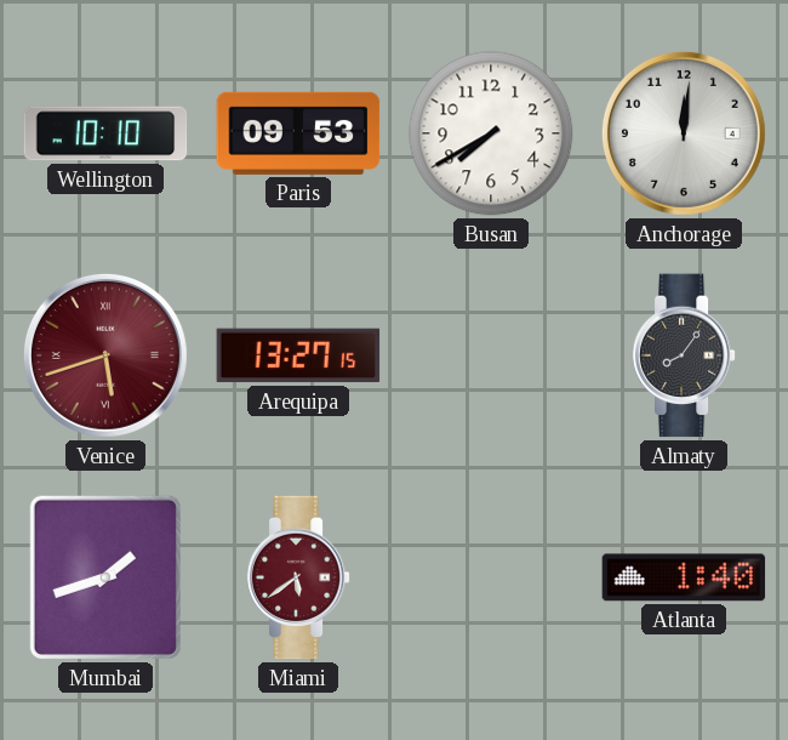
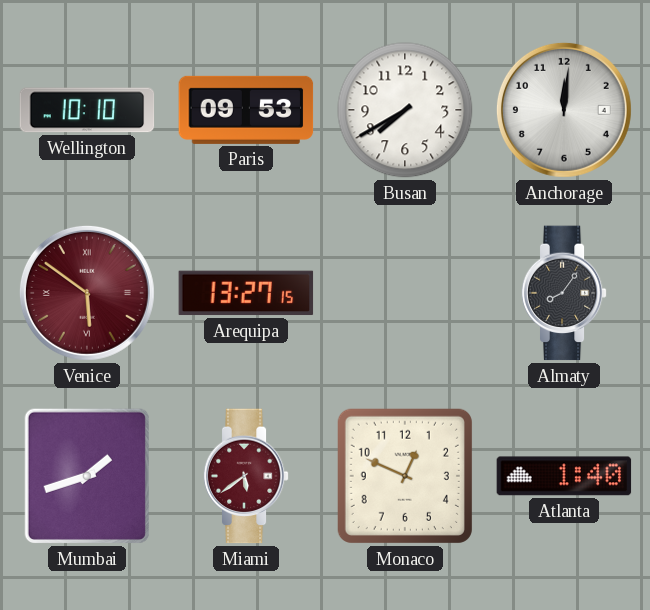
Venice: 5:42 -> 5:51
Monaco: none -> 12:49
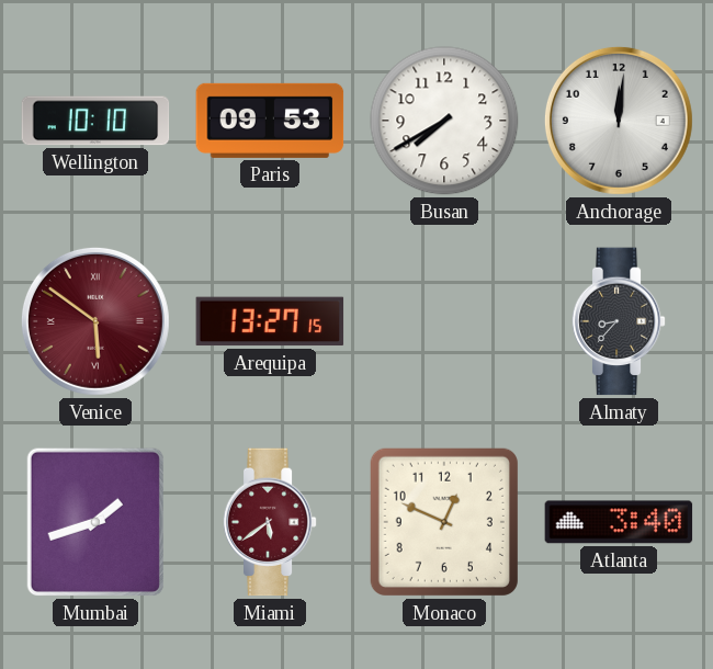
Almaty: 8:06 -> 8:37
Atlanta: 1:40 -> 3:40
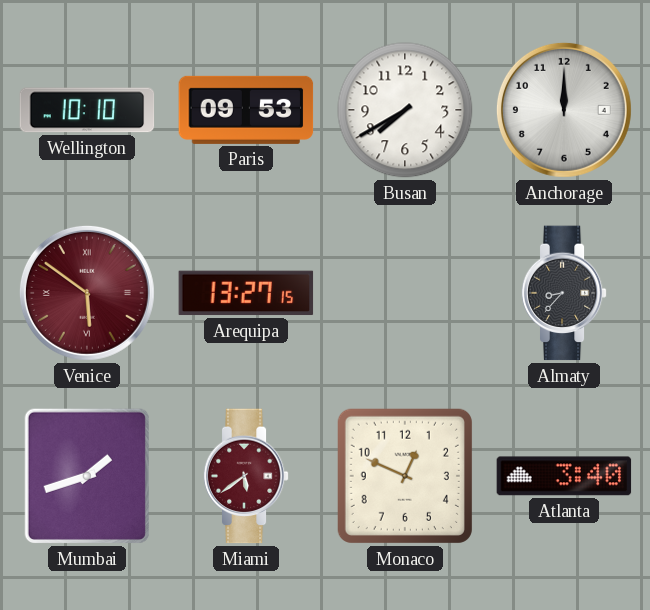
Anchorage: 12:01 -> 12:00
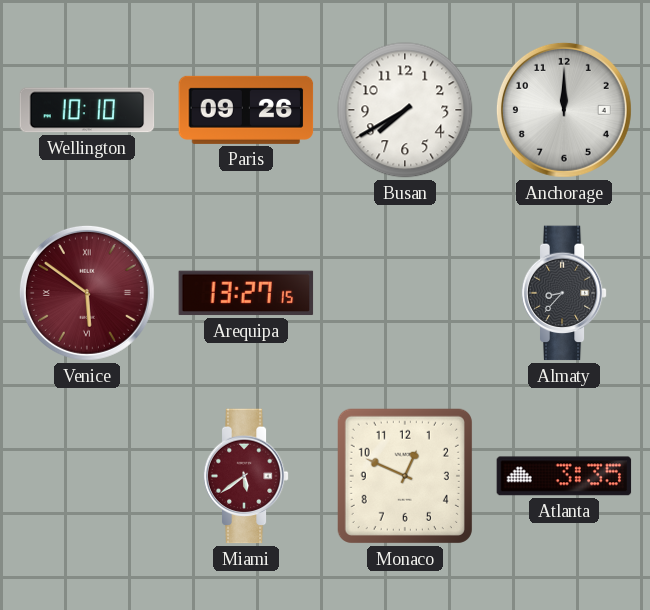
Paris: 09:53 -> 09:26
Mumbai: 1:42 -> none
Atlanta: 3:40 -> 3:35
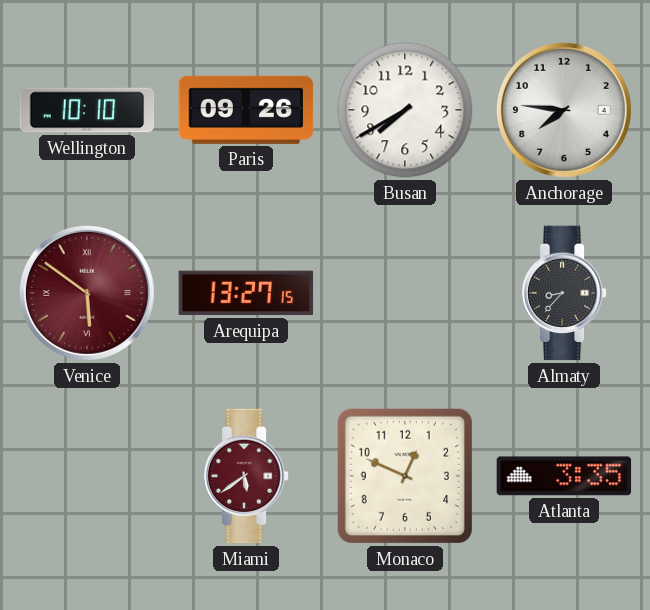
Anchorage: 12:00 -> 7:46
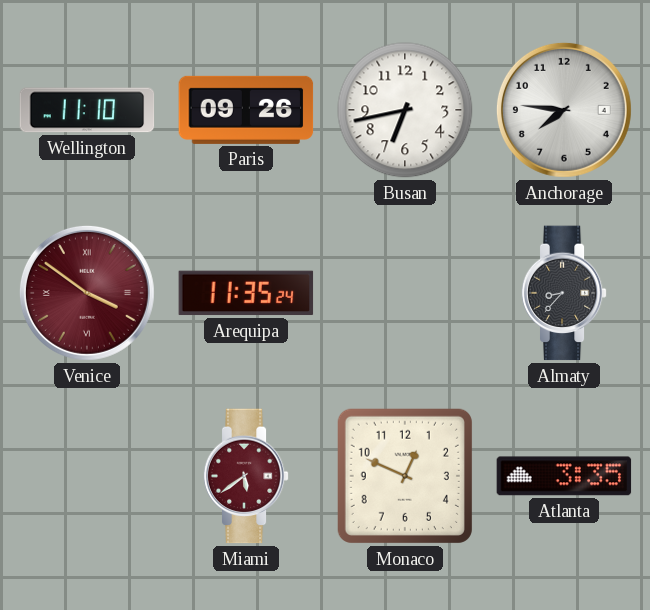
Wellington: 10:10 -> 11:10
Busan: 7:40 -> 6:43
Venice: 5:51 -> 3:51
Arequipa: 13:27 -> 11:35
